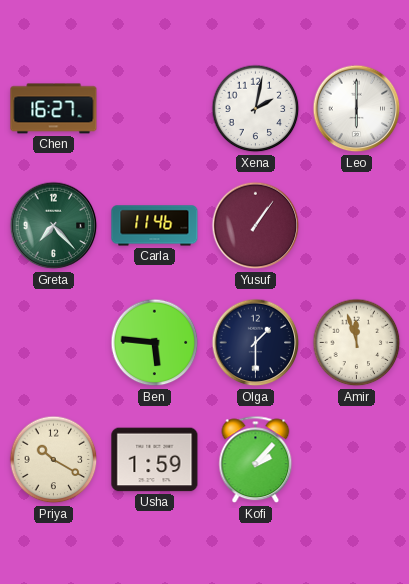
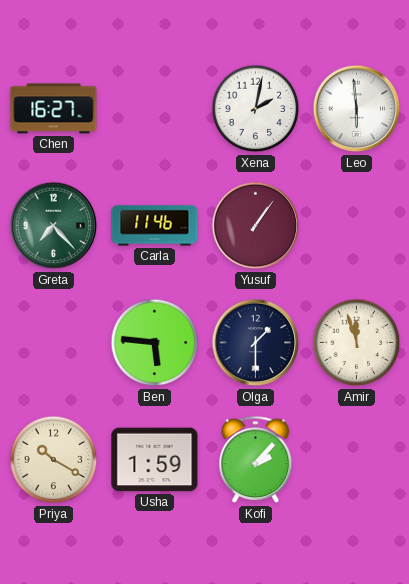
Leo: 6:00 -> 5:59
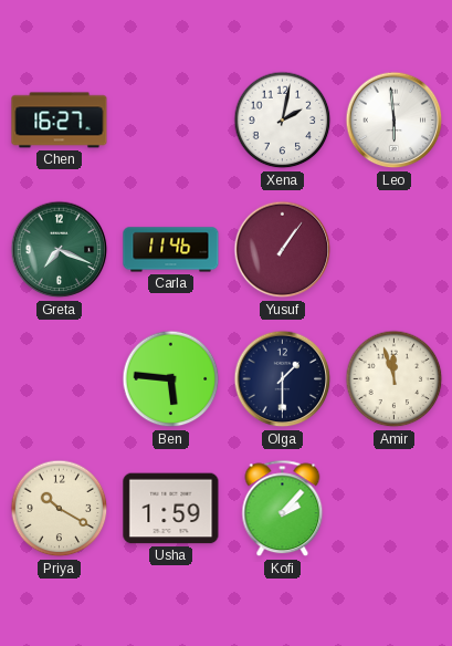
Greta: 7:23 -> 7:19
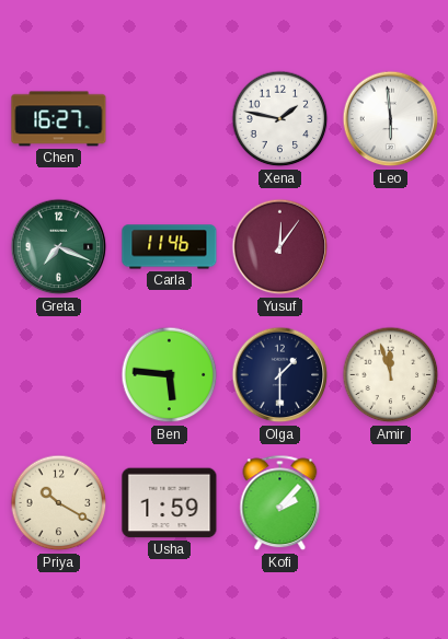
Xena: 2:02 -> 1:47
Yusuf: 1:06 -> 12:06
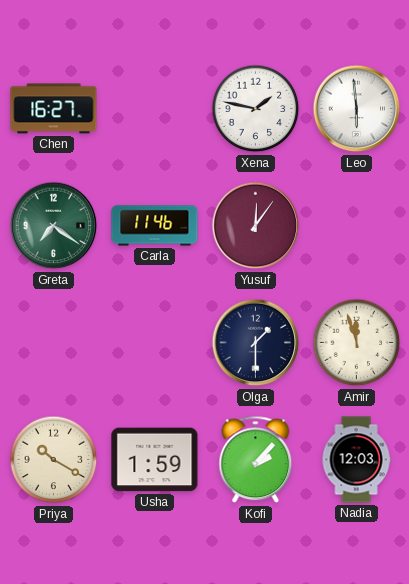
Greta: 7:19 -> 7:21
Ben: 5:46 -> none
Nadia: none -> 12:03
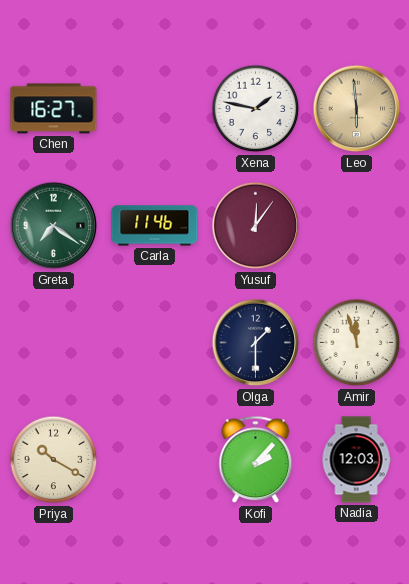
Leo dial: white -> champagne
Usha: 1:59 -> none
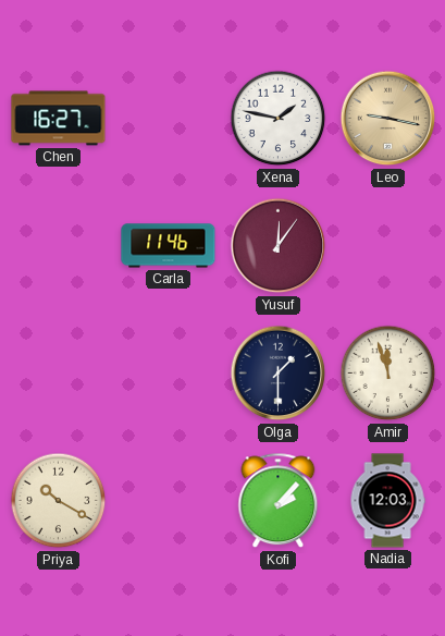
Leo: 5:59 -> 9:17
Greta: 7:21 -> none
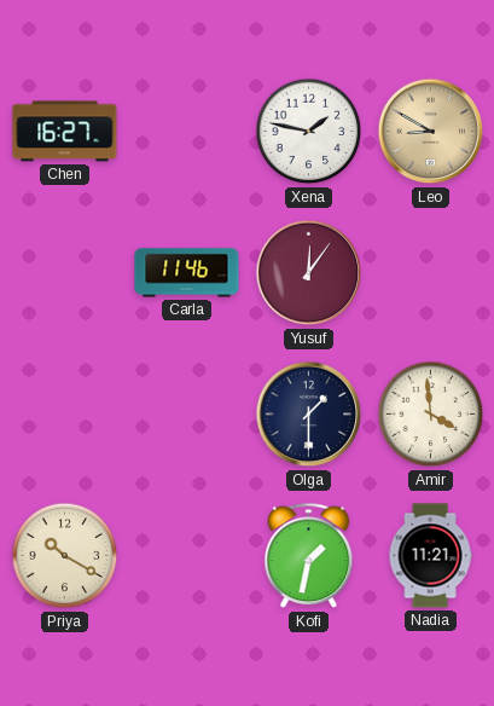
Leo: 9:17 -> 8:50
Amir: 11:57 -> 3:59
Kofi: 2:07 -> 1:32
Nadia: 12:03 -> 11:21
